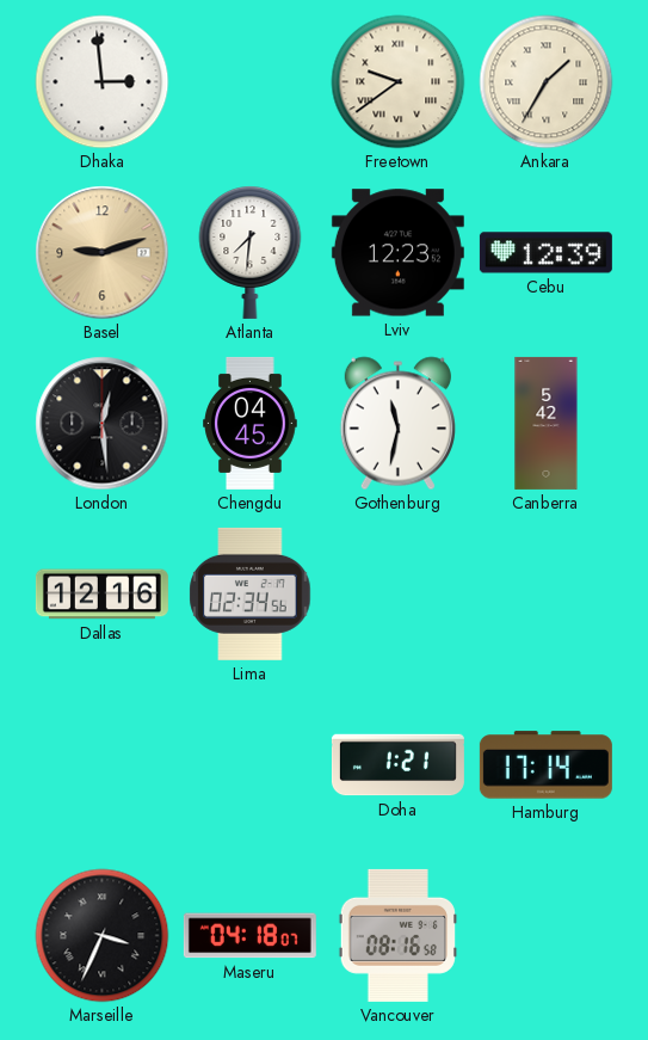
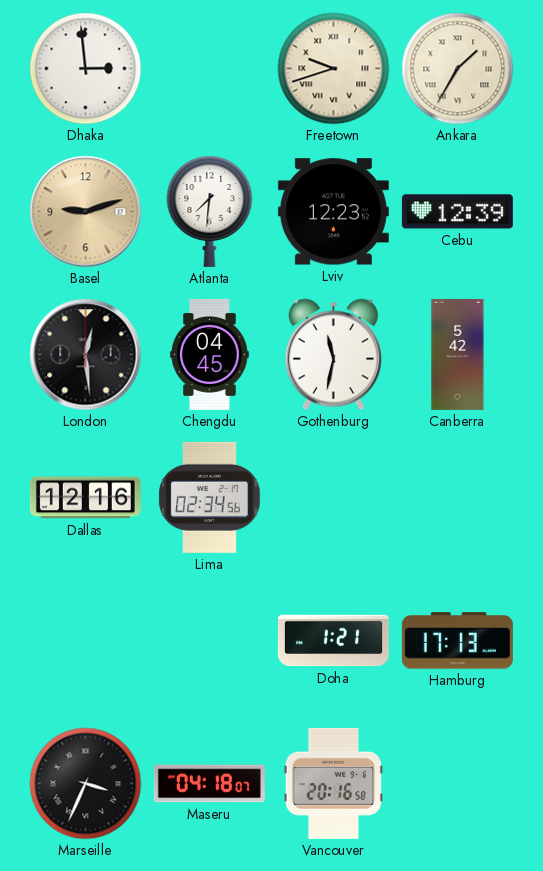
Freetown: 9:39 -> 9:42
Hamburg: 17:14 -> 17:13
Vancouver: 08:16 -> 20:16
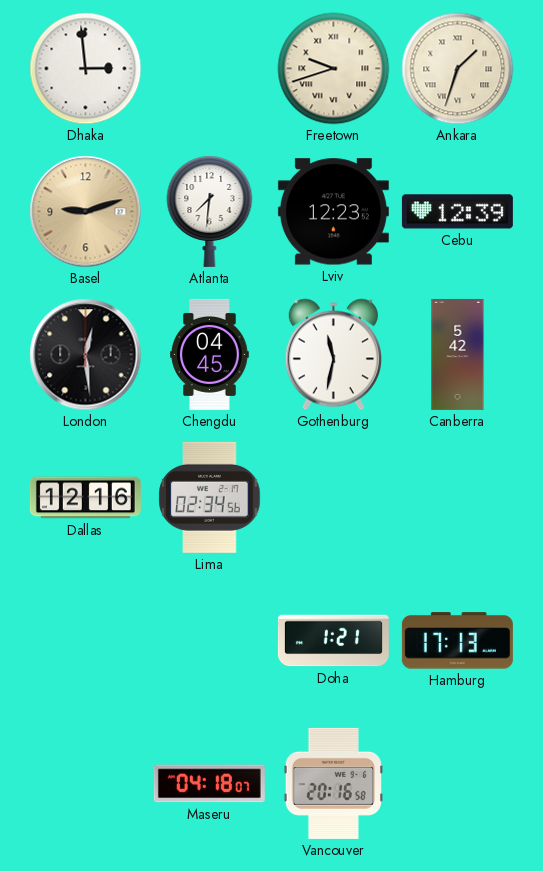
Ankara: 1:35 -> 1:33
Marseille: 3:34 -> none
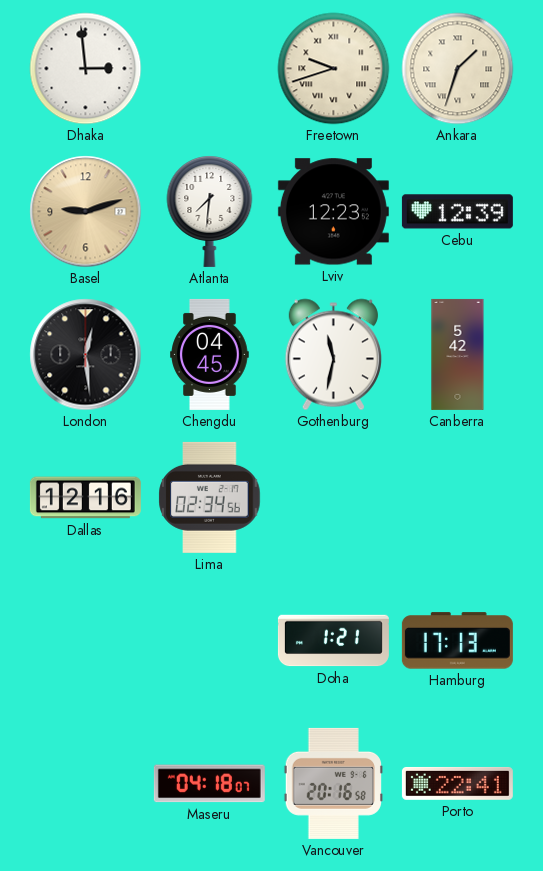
Porto: none -> 22:41
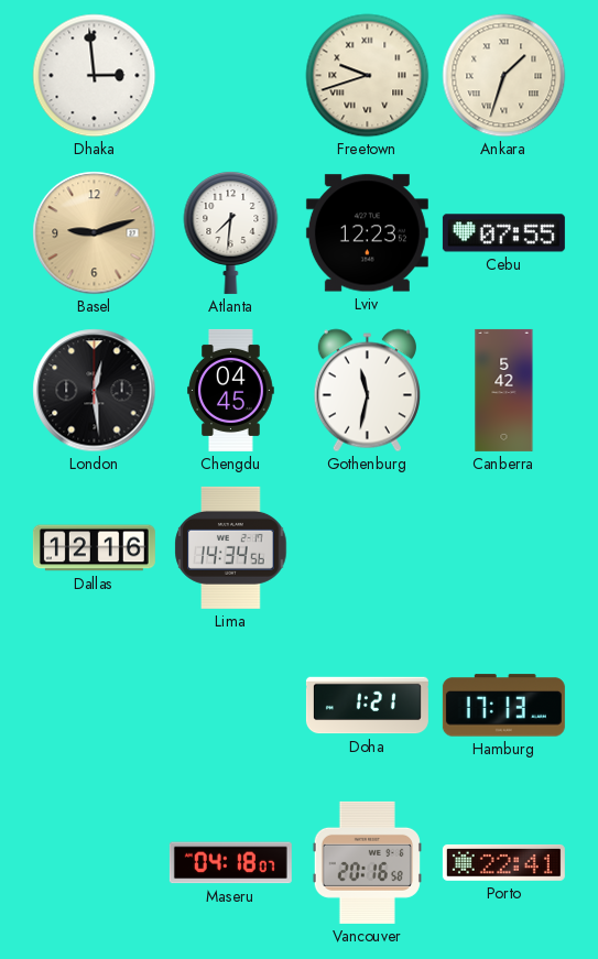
Cebu: 12:39 -> 07:55
Lima: 02:34 -> 14:34
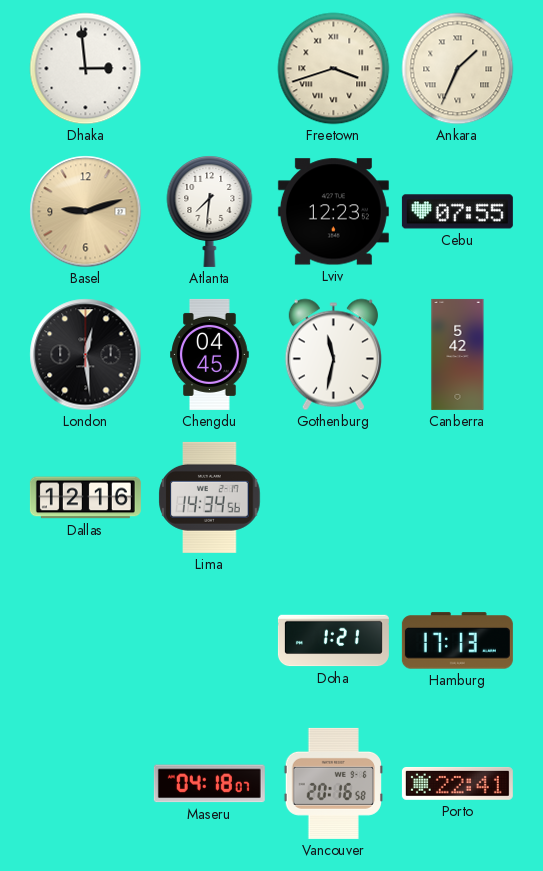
Freetown: 9:42 -> 3:42
Ankara: 1:33 -> 1:34
